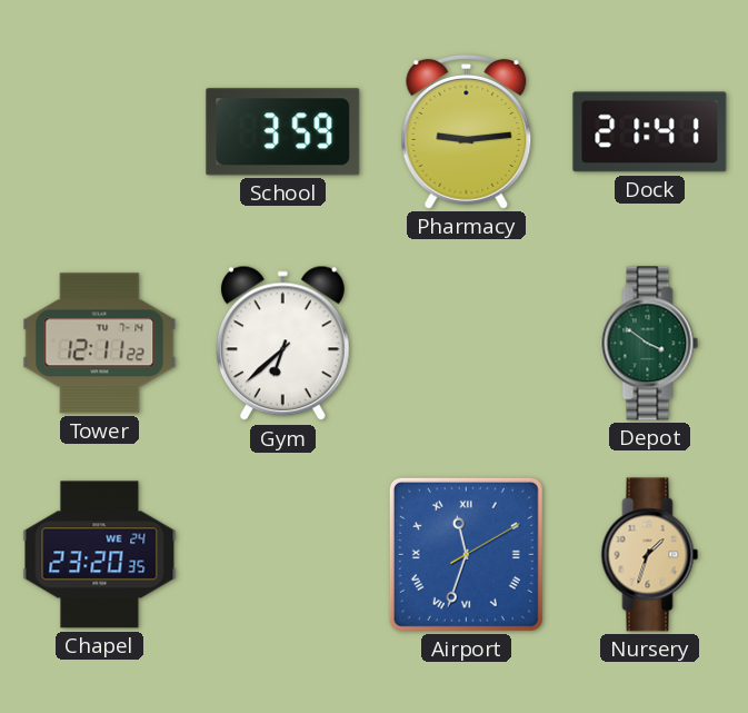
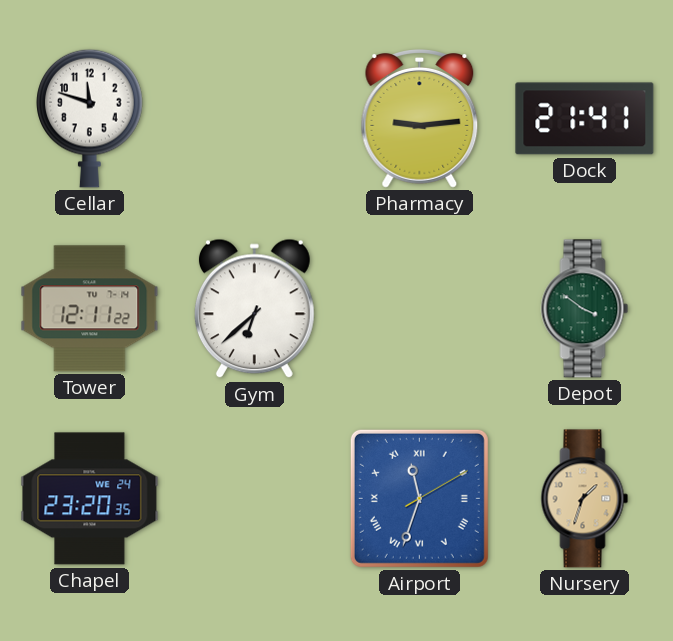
Cellar: none -> 11:48
School: 3:59 -> none
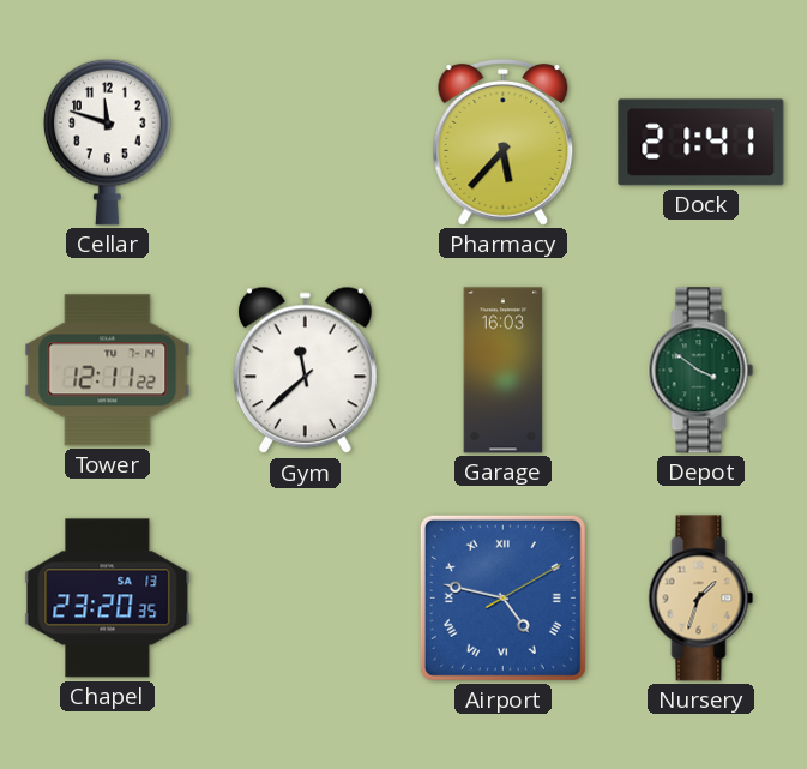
Pharmacy: 9:14 -> 5:37
Gym: 6:38 -> 11:38
Garage: none -> 16:03
Chapel date: WE 24 -> SA 13
Airport: 11:33 -> 4:47
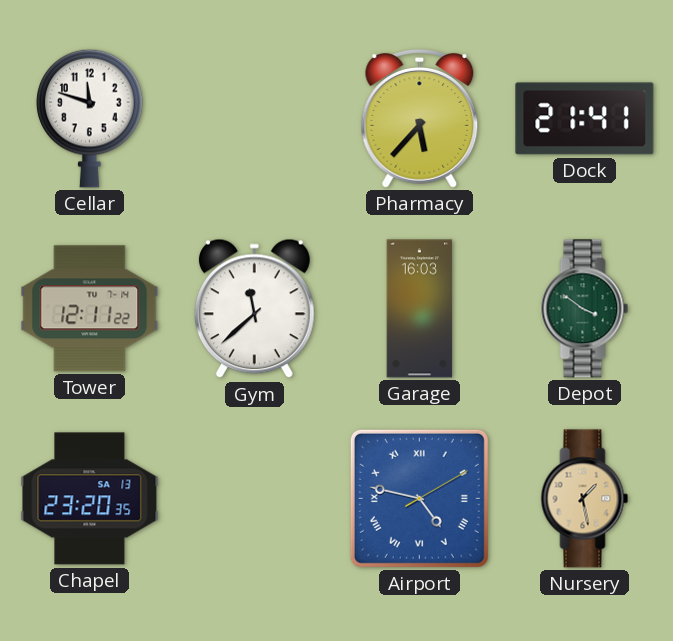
Nursery: 1:33 -> 1:28
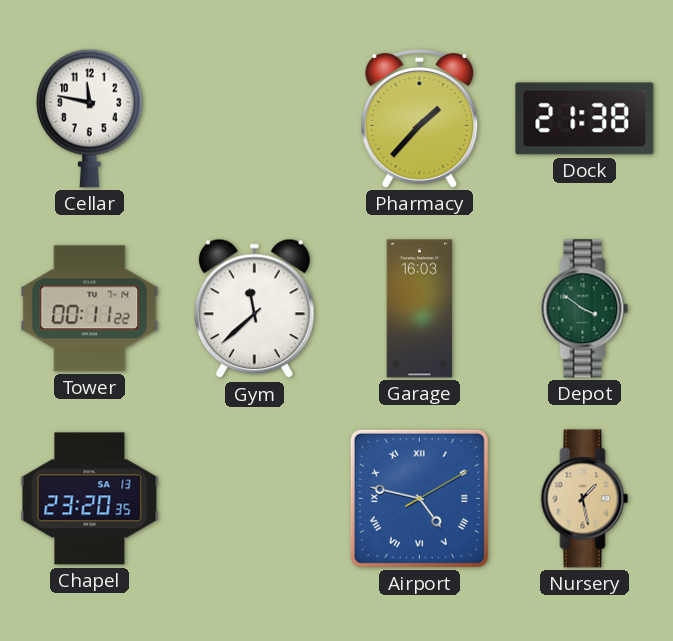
Cellar: 11:48 -> 11:47
Pharmacy: 5:37 -> 1:37
Dock: 21:41 -> 21:38
Tower: 12:11 -> 00:11
